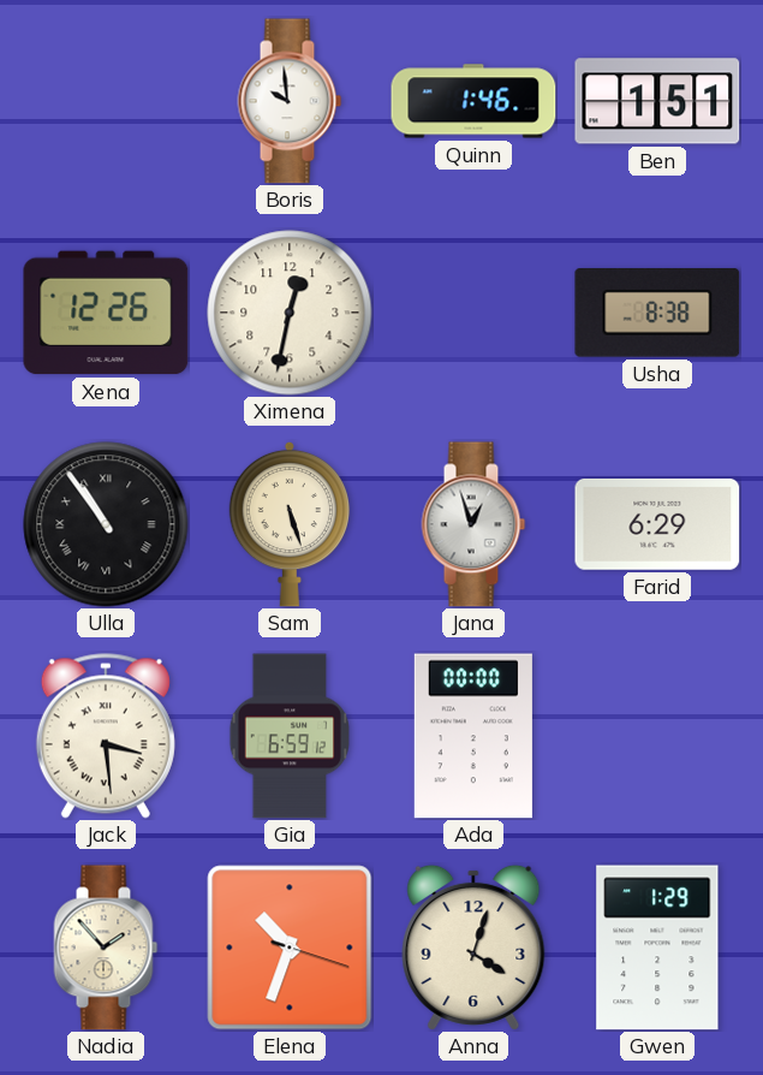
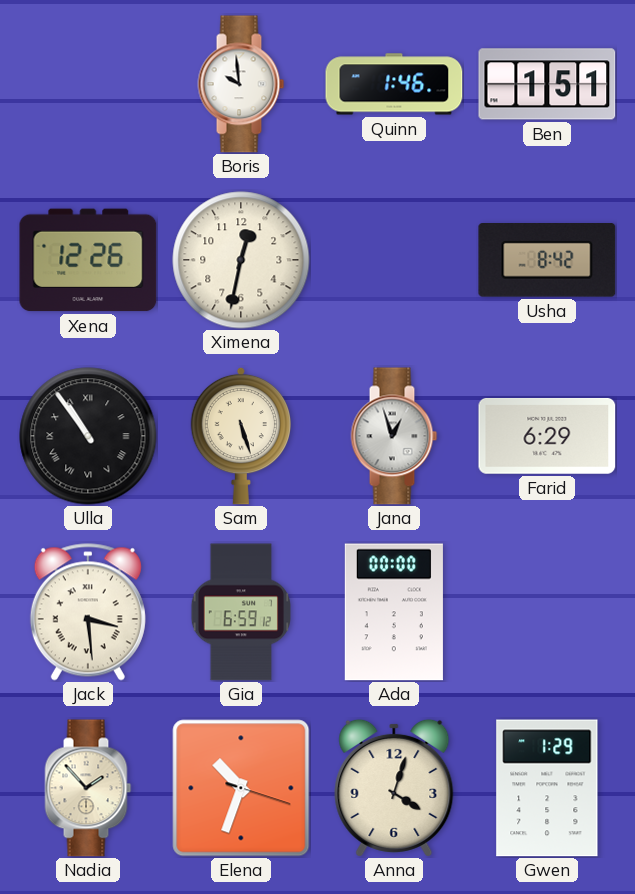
Usha: 8:38 -> 8:42
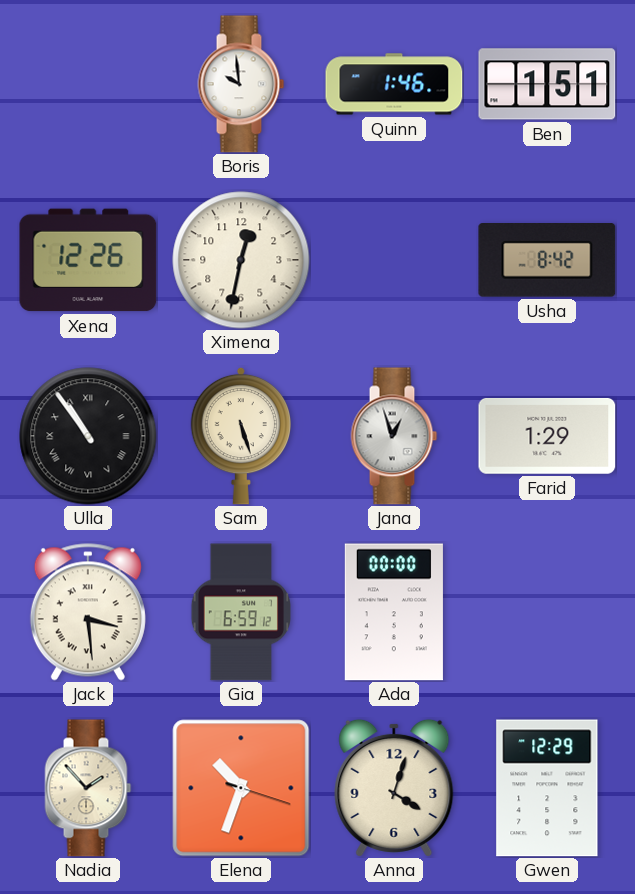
Farid: 6:29 -> 1:29
Gwen: 1:29 -> 12:29
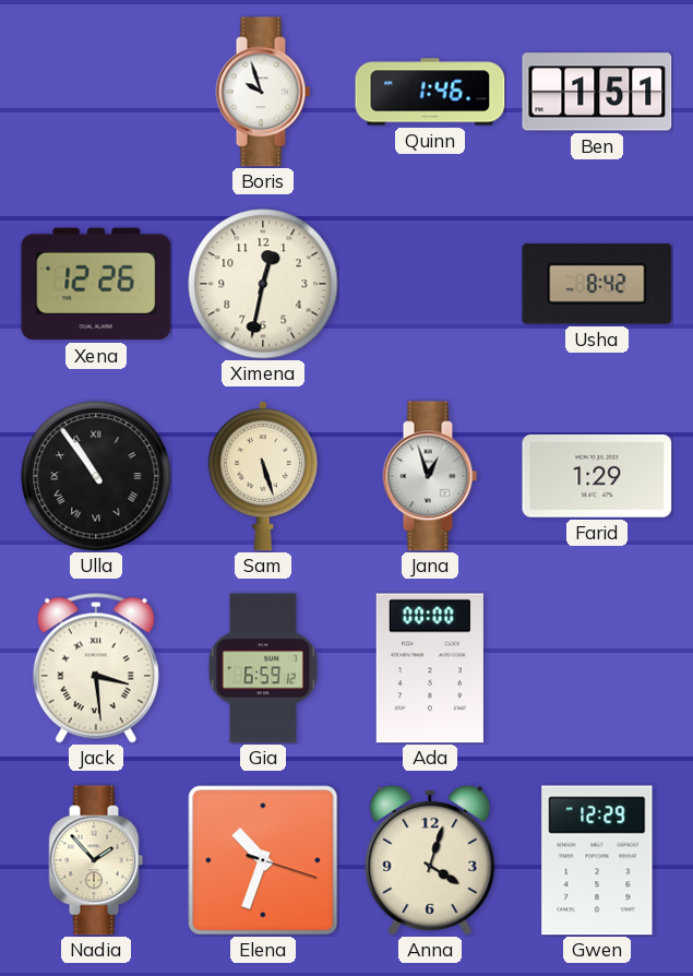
Boris: 9:59 -> 9:57
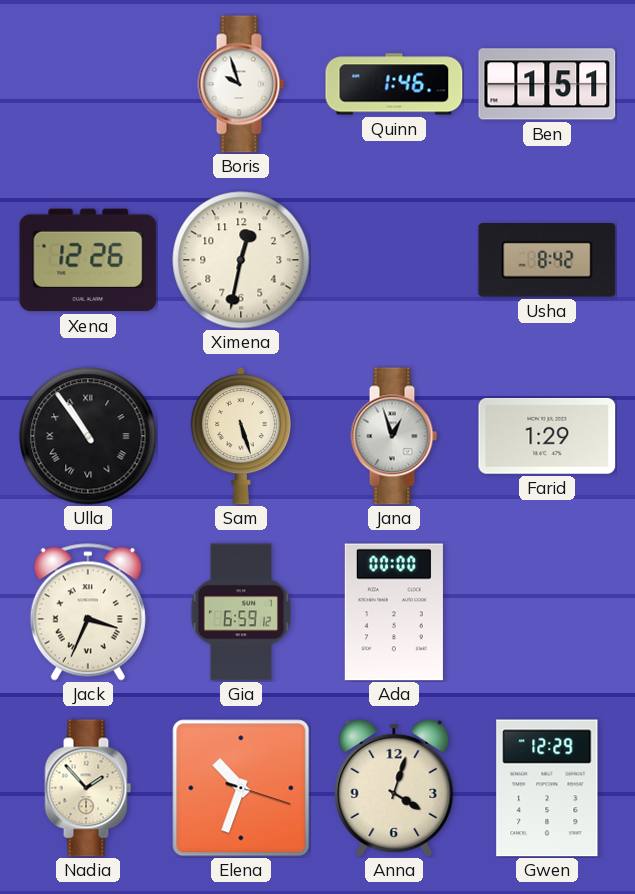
Jack: 3:29 -> 3:34
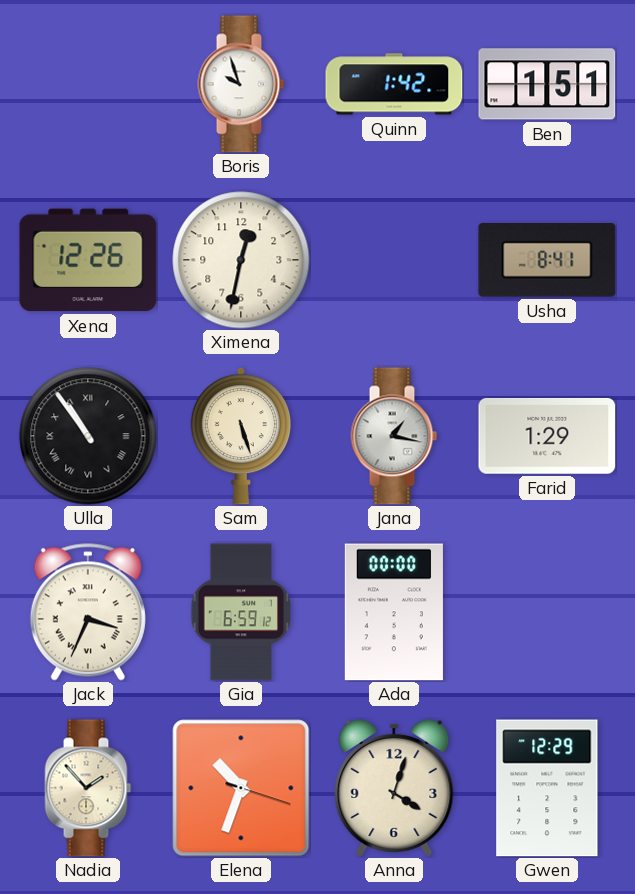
Quinn: 1:46 -> 1:42
Usha: 8:42 -> 8:41
Jana: 12:57 -> 1:17
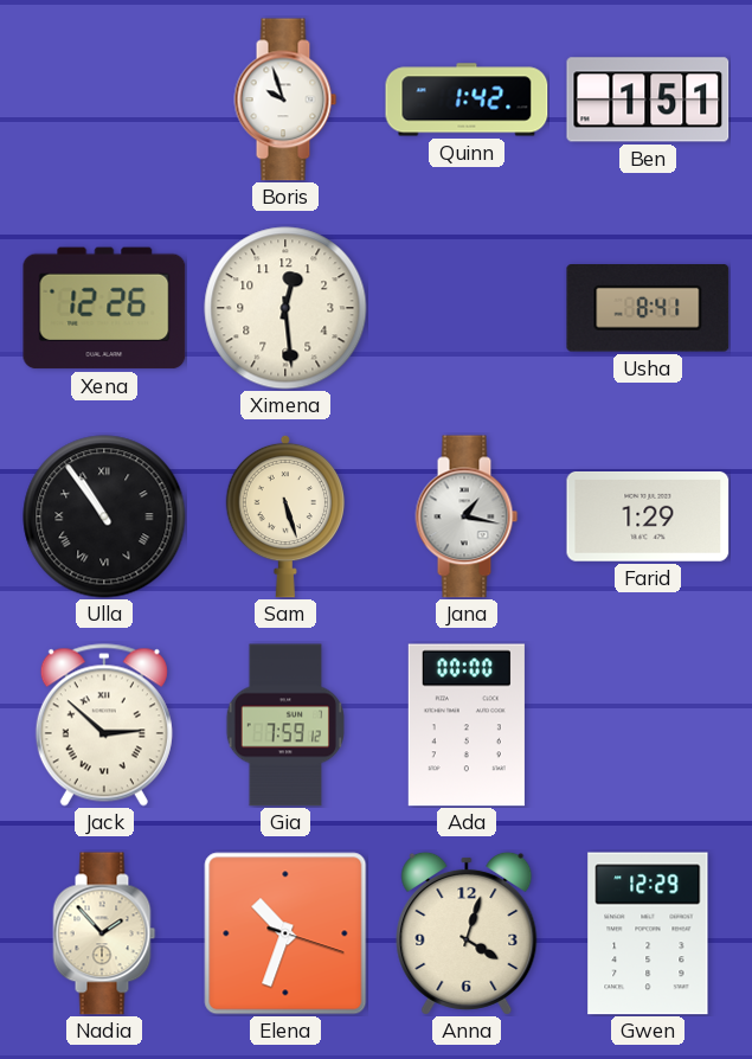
Ximena: 12:32 -> 12:29
Jack: 3:34 -> 2:52
Gia: 6:59 -> 7:59
